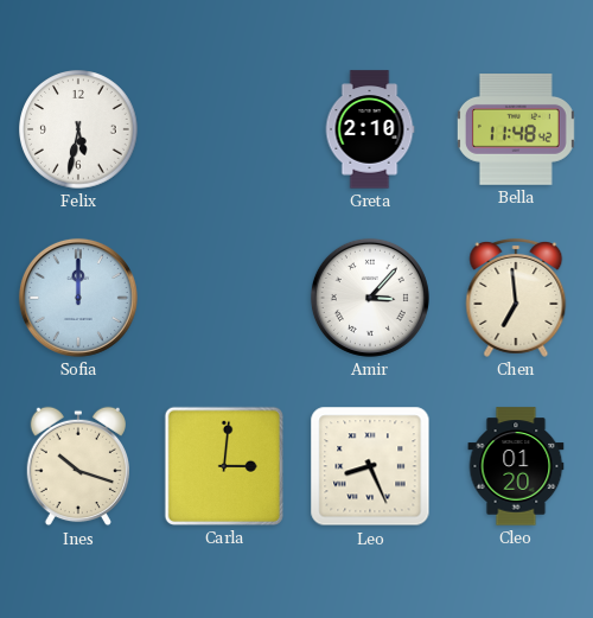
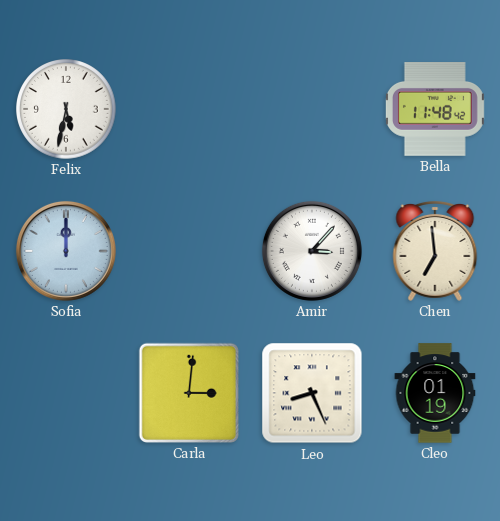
Greta: 2:10 -> none
Ines: 10:18 -> none
Cleo: 01:20 -> 01:19
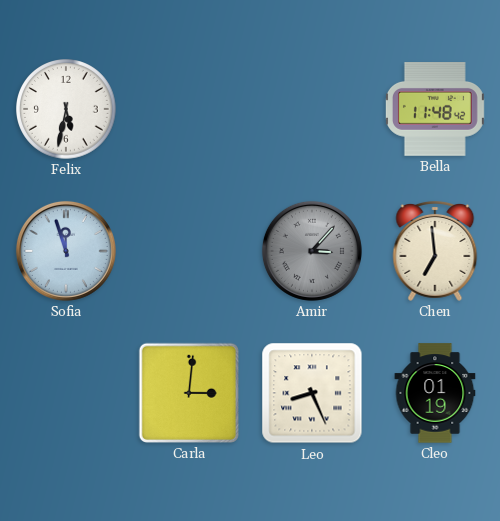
Sofia: 12:00 -> 11:57
Amir dial: white -> grey
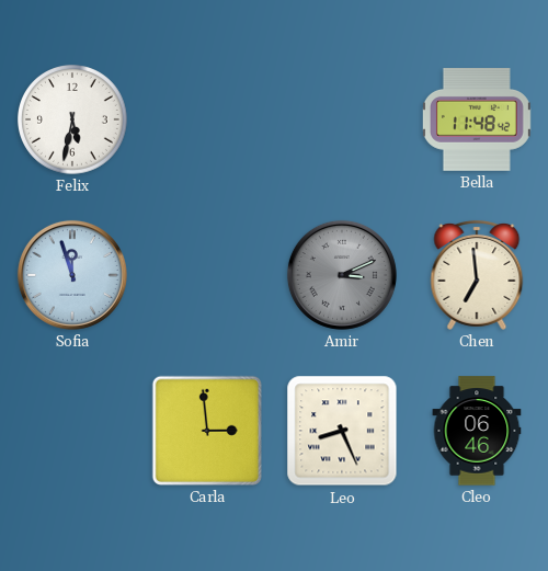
Amir: 3:07 -> 3:11
Carla: 3:01 -> 2:59
Cleo: 01:19 -> 06:46
